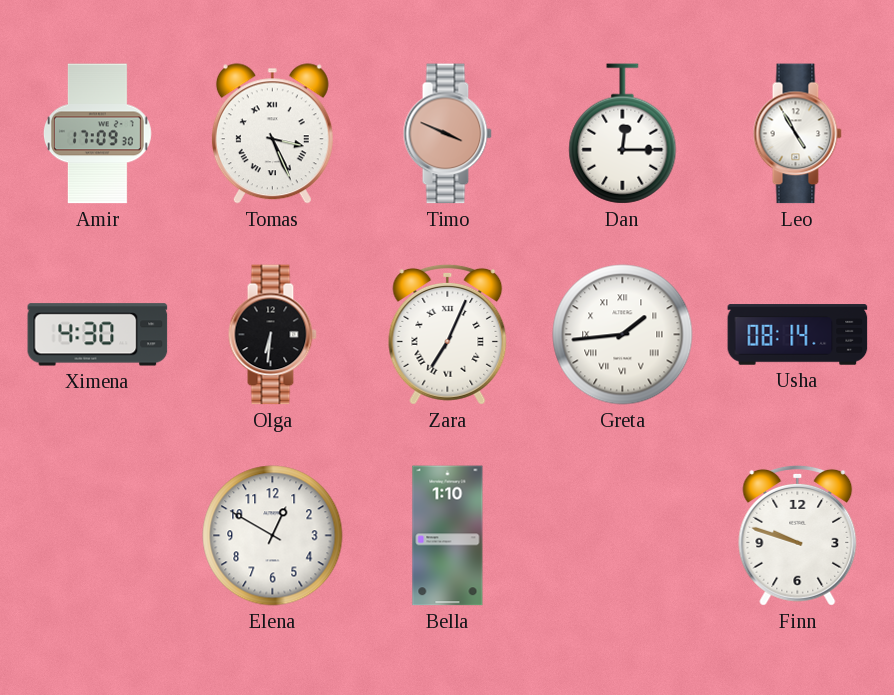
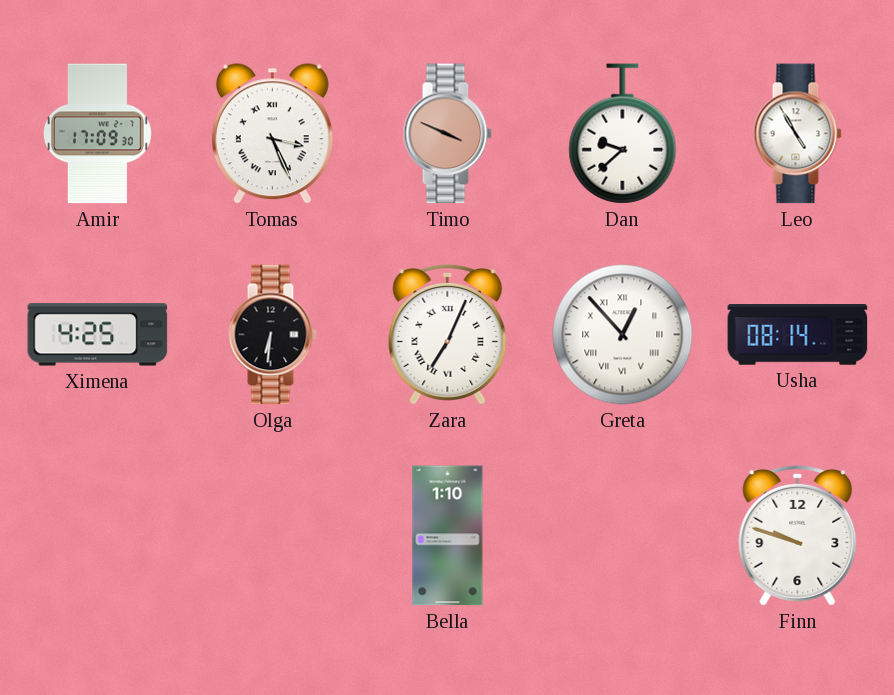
Dan: 12:15 -> 9:38
Ximena: 4:30 -> 4:25
Greta: 1:44 -> 12:53
Elena: 12:50 -> none
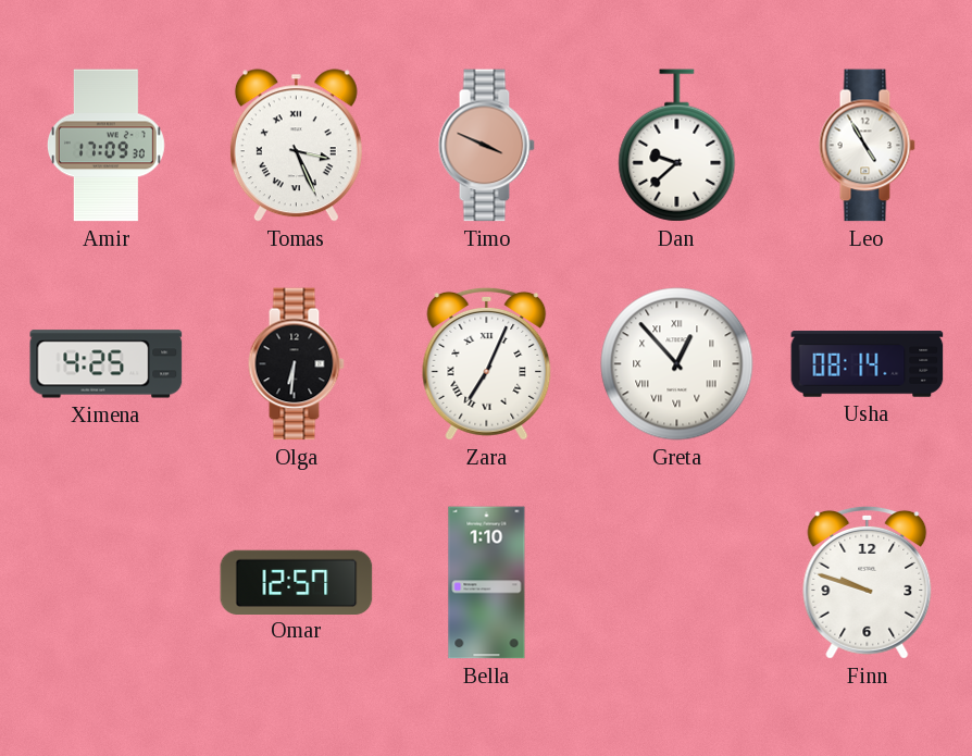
Omar: none -> 12:57
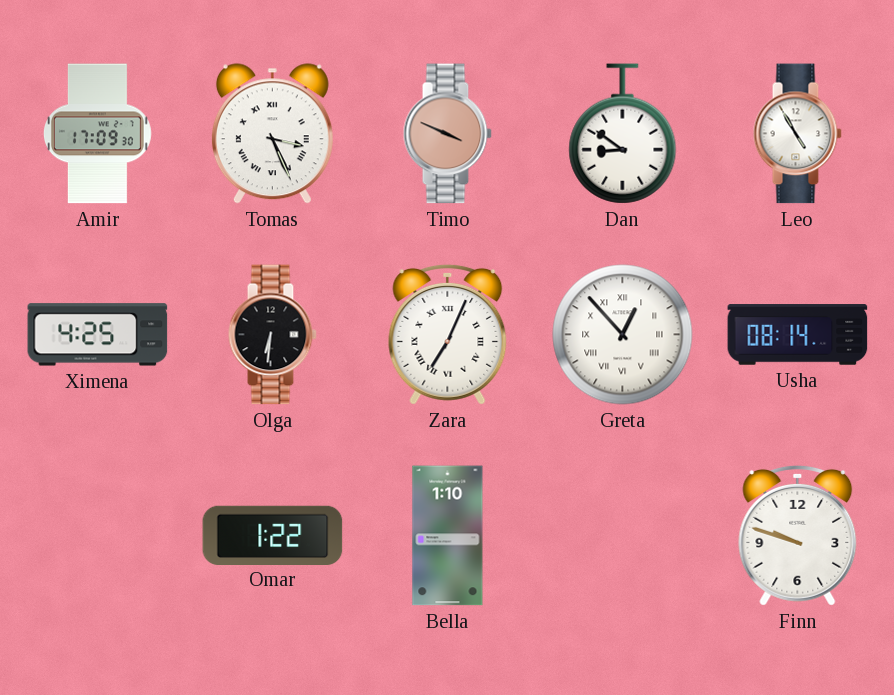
Dan: 9:38 -> 8:51
Omar: 12:57 -> 1:22
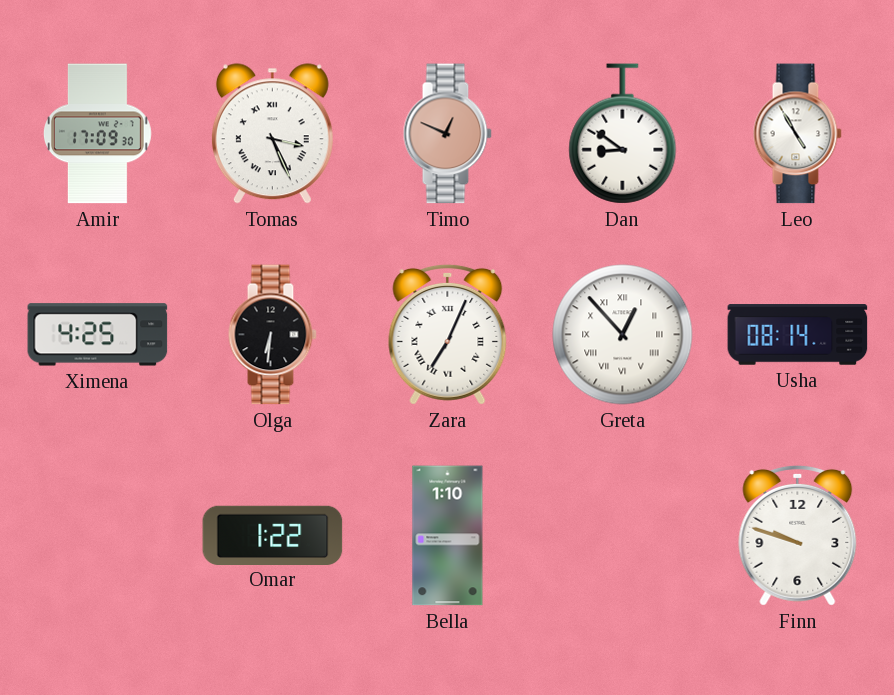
Timo: 3:49 -> 12:49
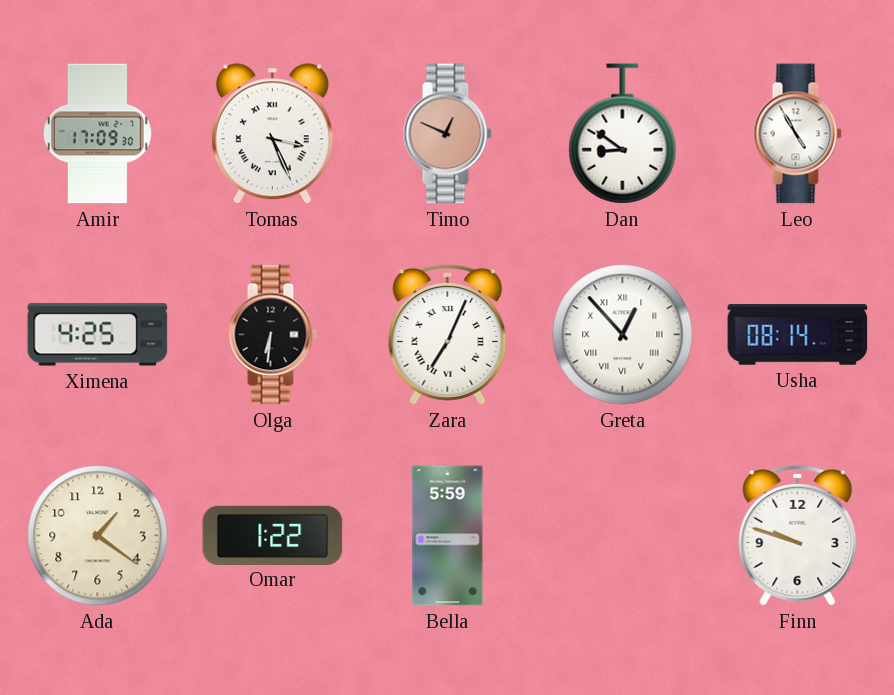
Ada: none -> 1:21
Bella: 1:10 -> 5:59
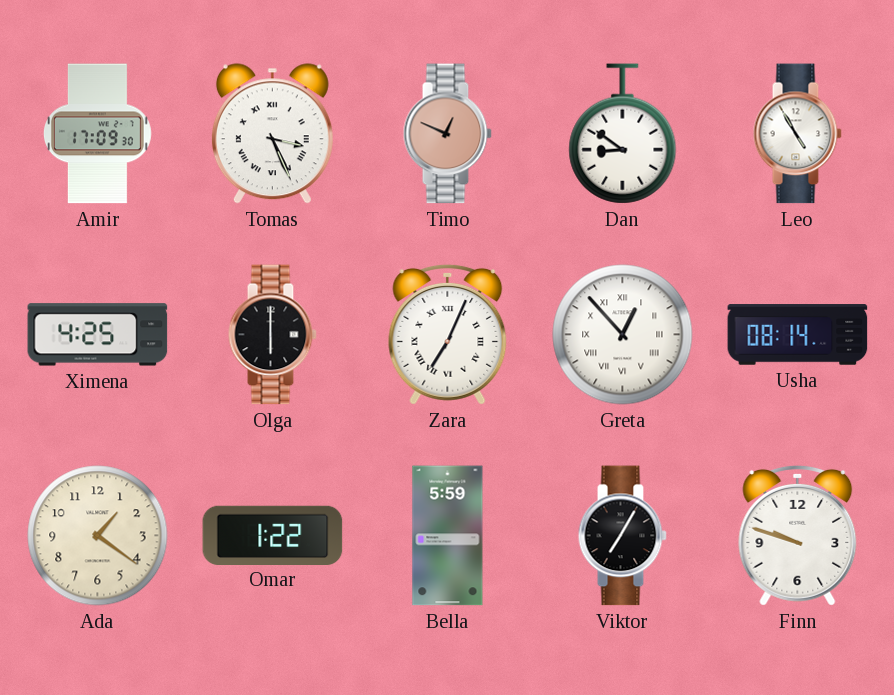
Olga: 6:31 -> 6:00
Viktor: none -> 7:05
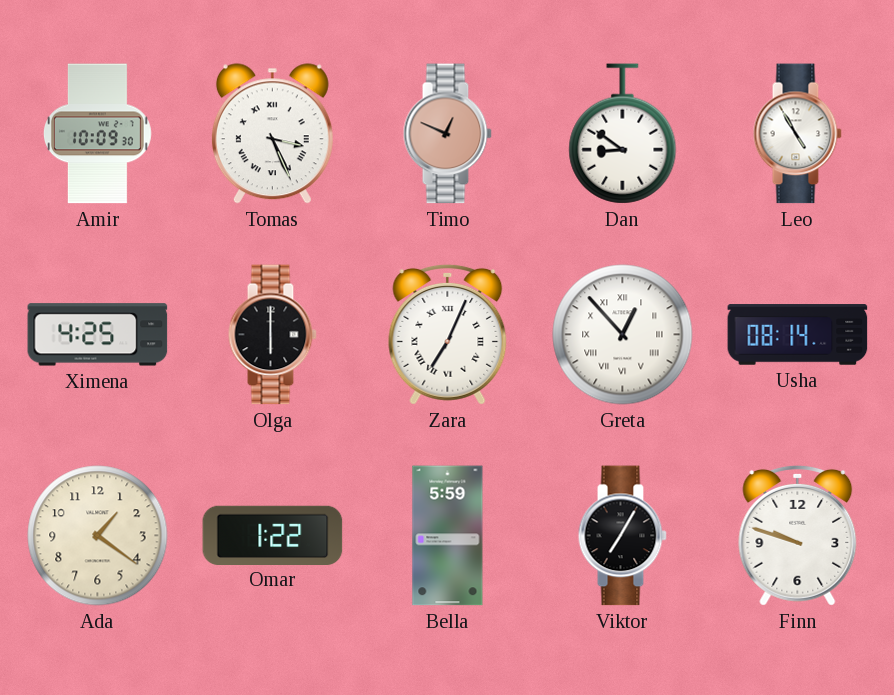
Amir: 17:09 -> 10:09
